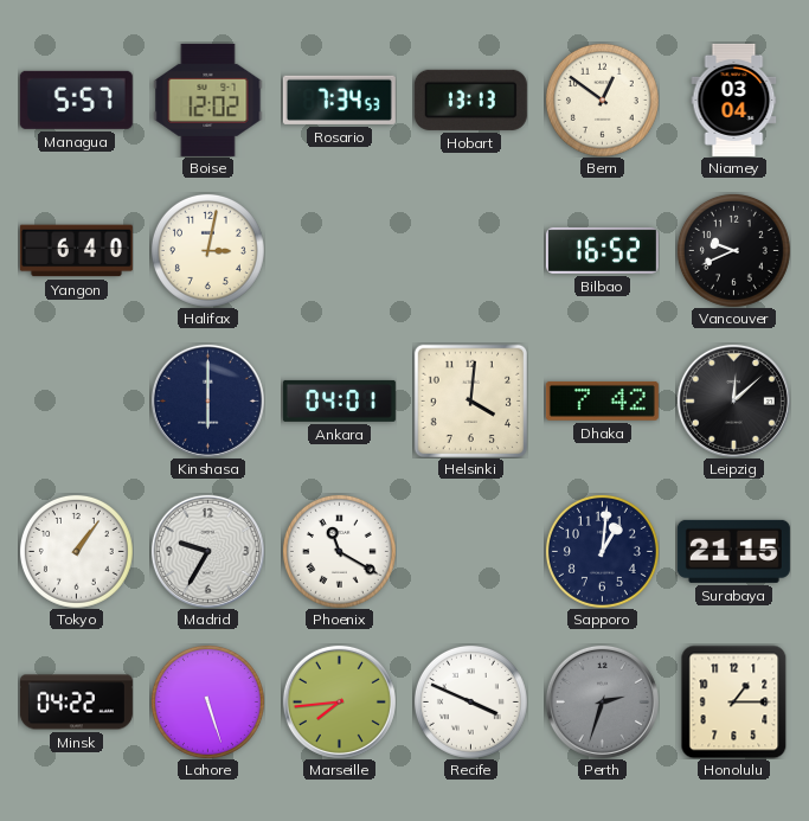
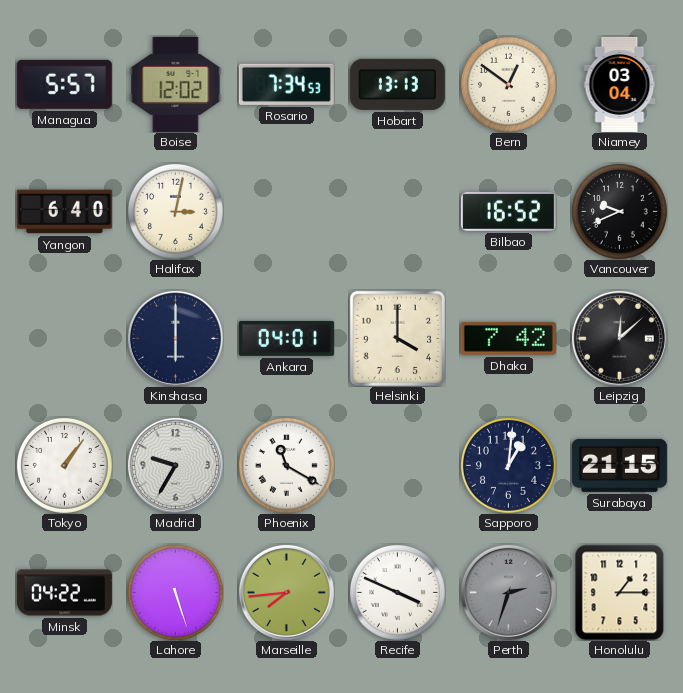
Helsinki: 4:01 -> 4:00
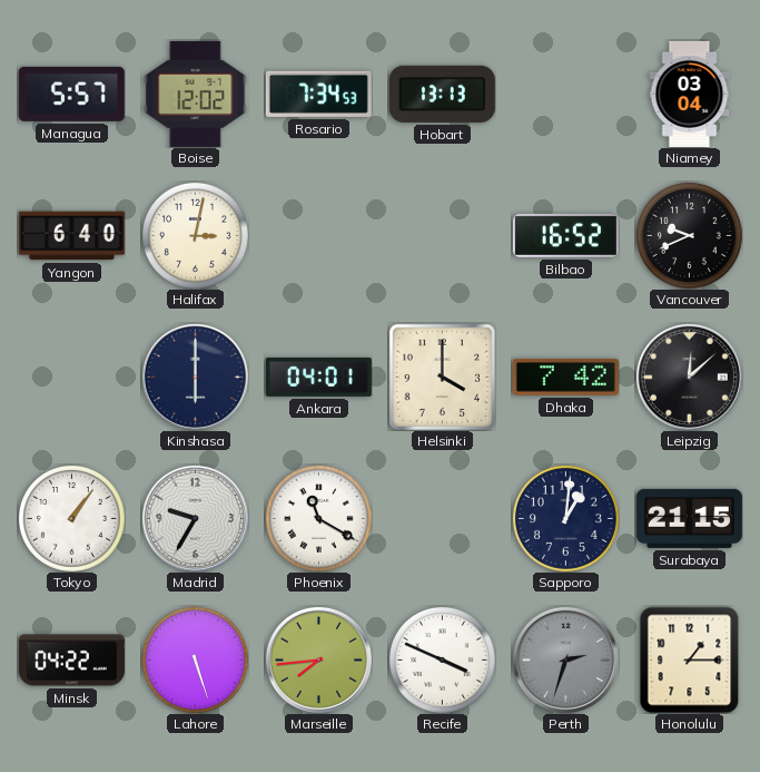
Bern: 12:51 -> none
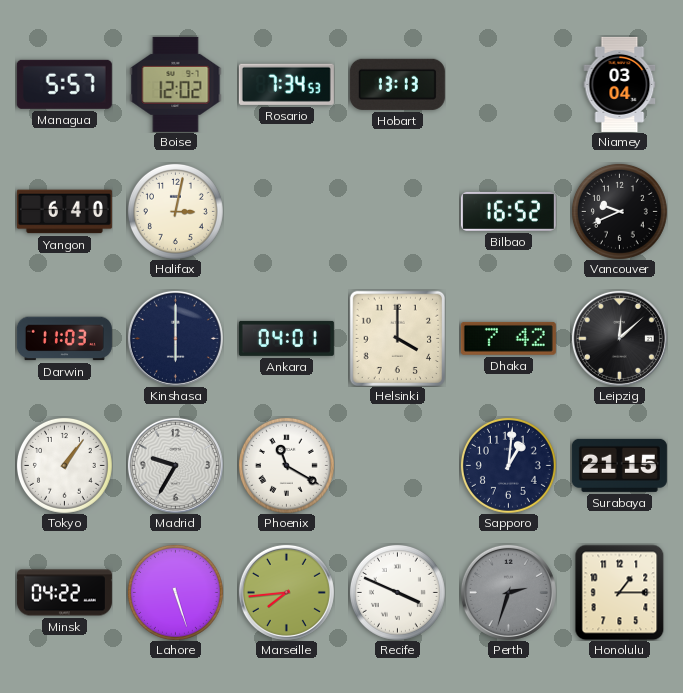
Darwin: none -> 11:03
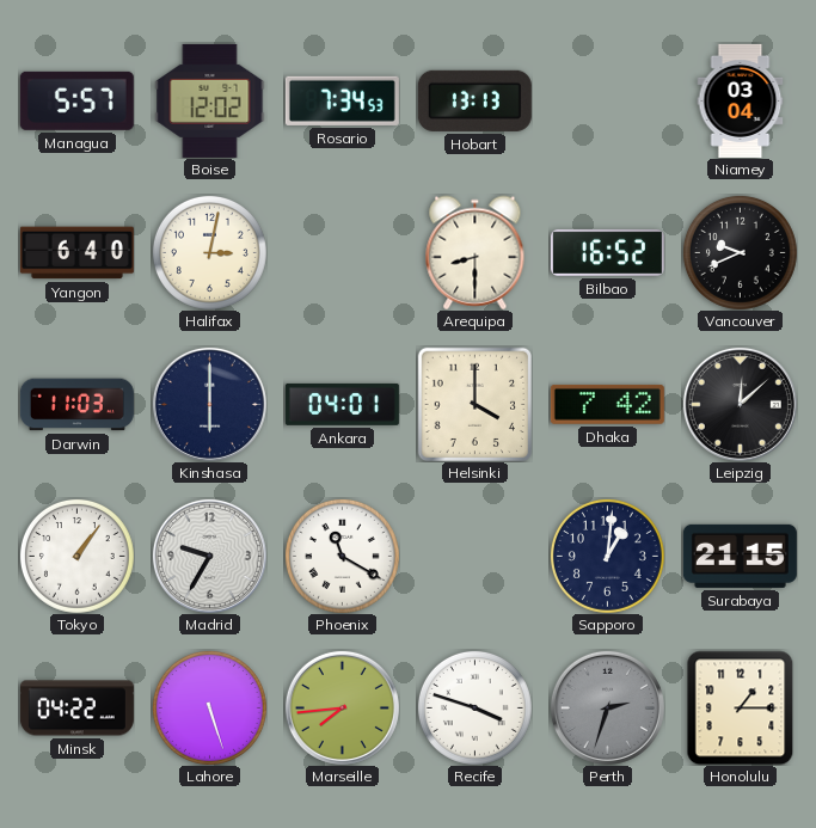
Arequipa: none -> 8:30
Recife: 3:49 -> 3:48
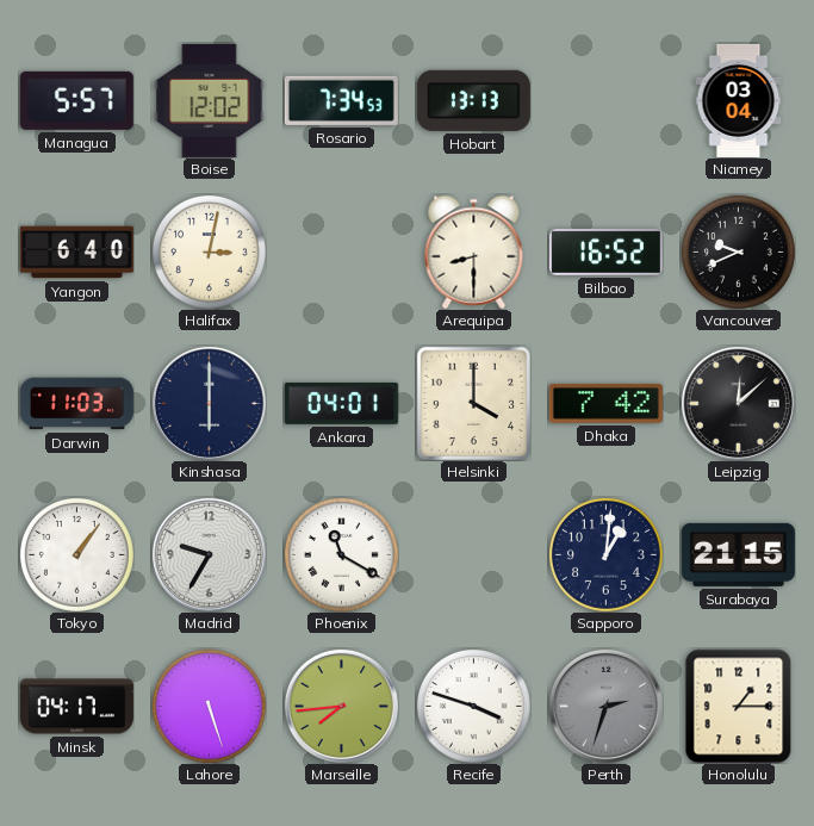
Minsk: 04:22 -> 04:17
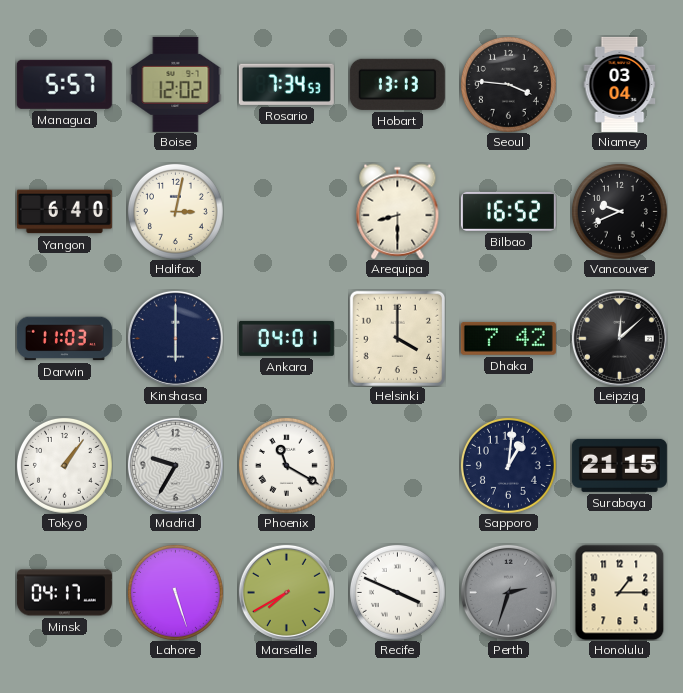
Seoul: none -> 3:46
Marseille: 7:44 -> 7:40
Recife: 3:48 -> 3:49
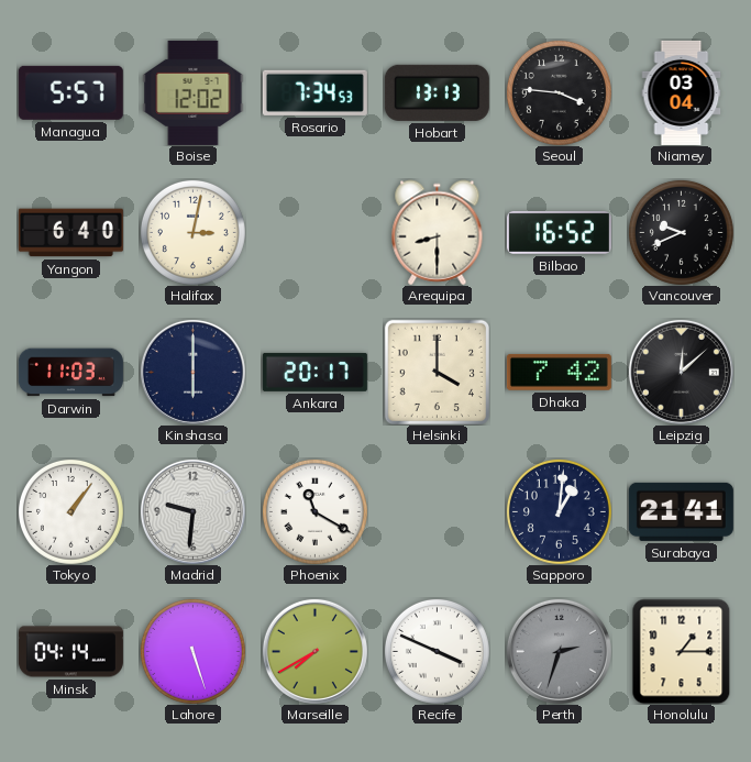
Ankara: 04:01 -> 20:17
Madrid: 9:35 -> 9:31
Surabaya: 21:15 -> 21:41
Minsk: 04:17 -> 04:14
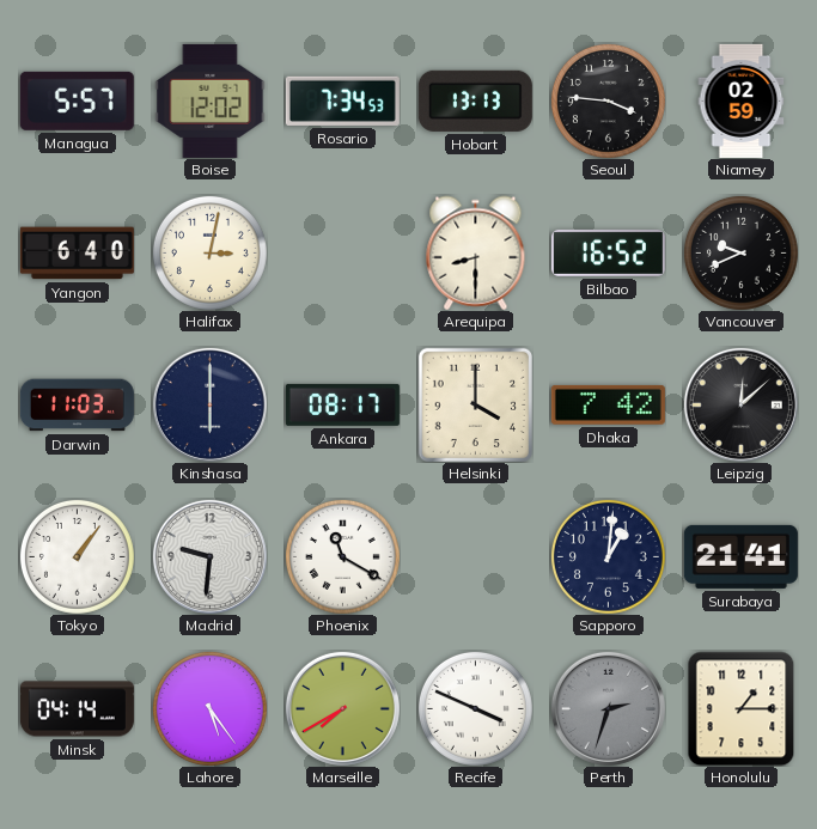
Niamey: 03:04 -> 02:59
Ankara: 20:17 -> 08:17
Lahore: 5:27 -> 5:24
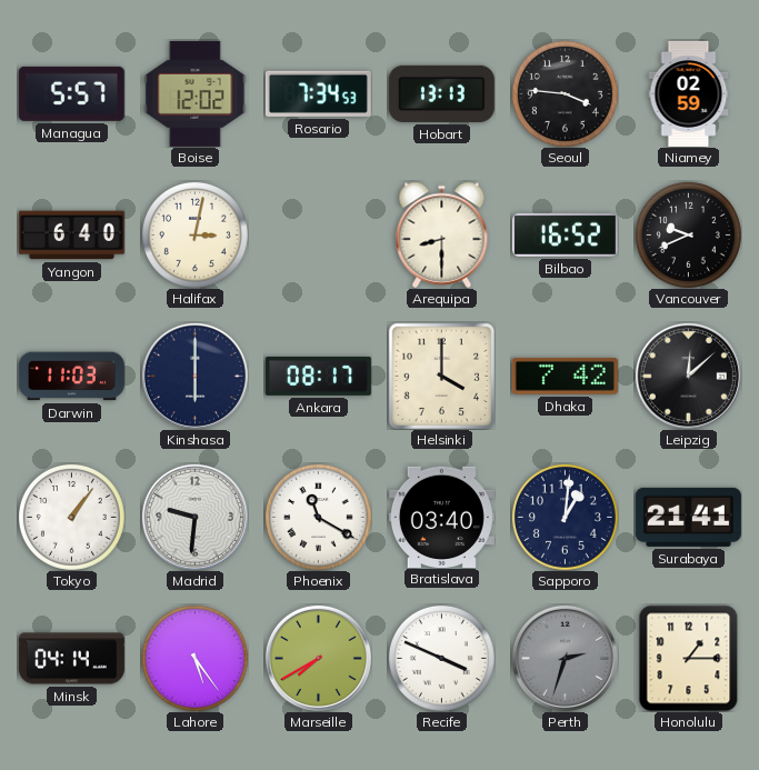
Bratislava: none -> 03:40
